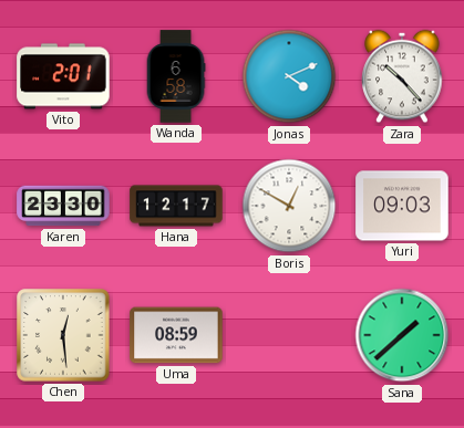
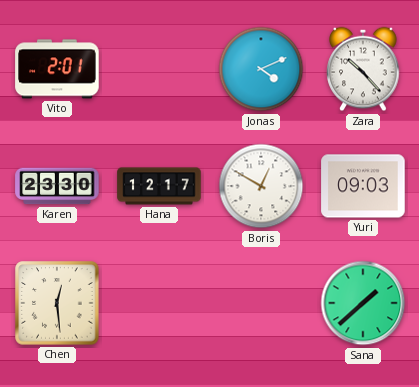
Wanda: 6:58 -> none
Uma: 08:59 -> none
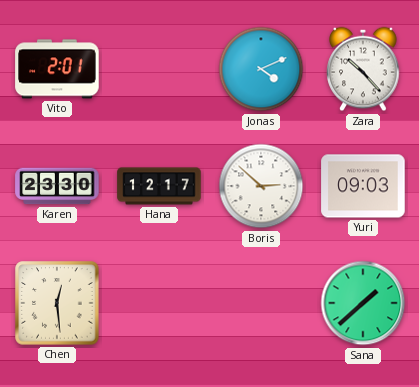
Boris: 12:50 -> 2:52
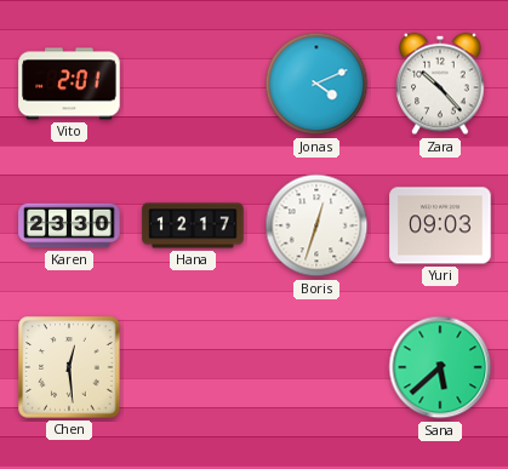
Boris: 2:52 -> 12:33
Sana: 1:38 -> 5:38
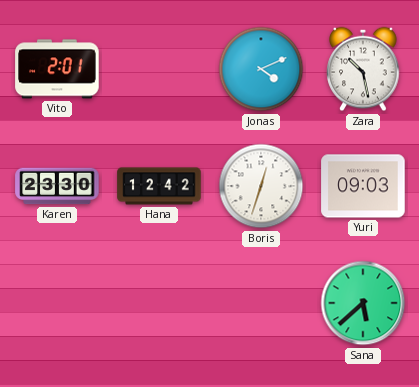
Zara: 10:23 -> 10:28
Hana: 12:17 -> 12:42
Chen: 12:29 -> none
